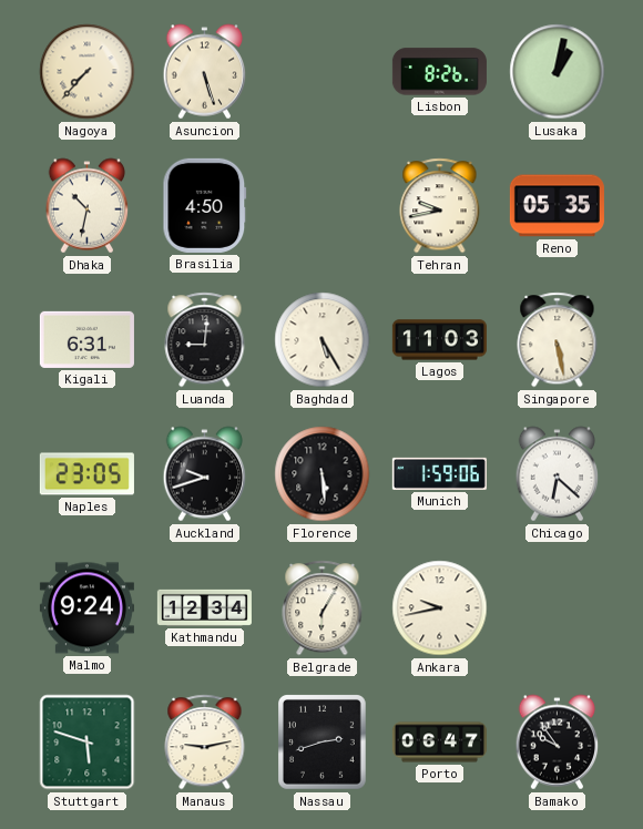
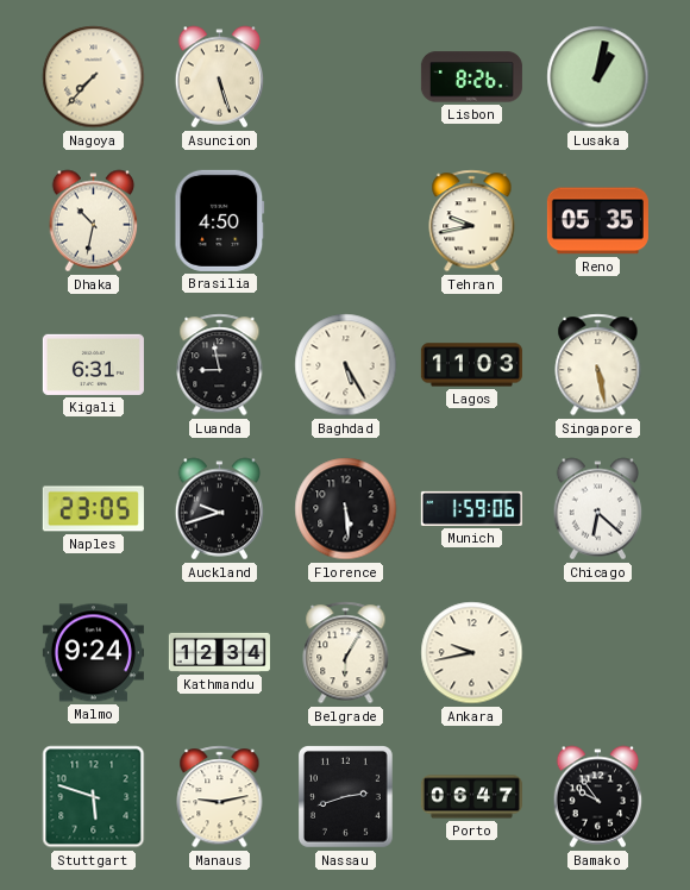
Luanda: 9:01 -> 8:58
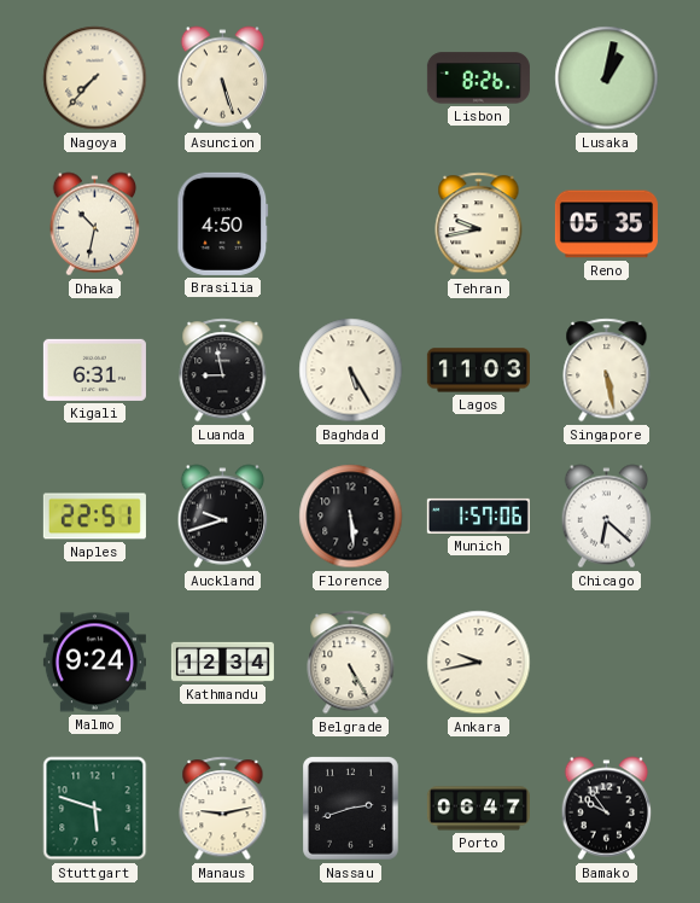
Naples: 23:05 -> 22:51
Munich: 1:59 -> 1:57
Belgrade: 6:05 -> 5:25
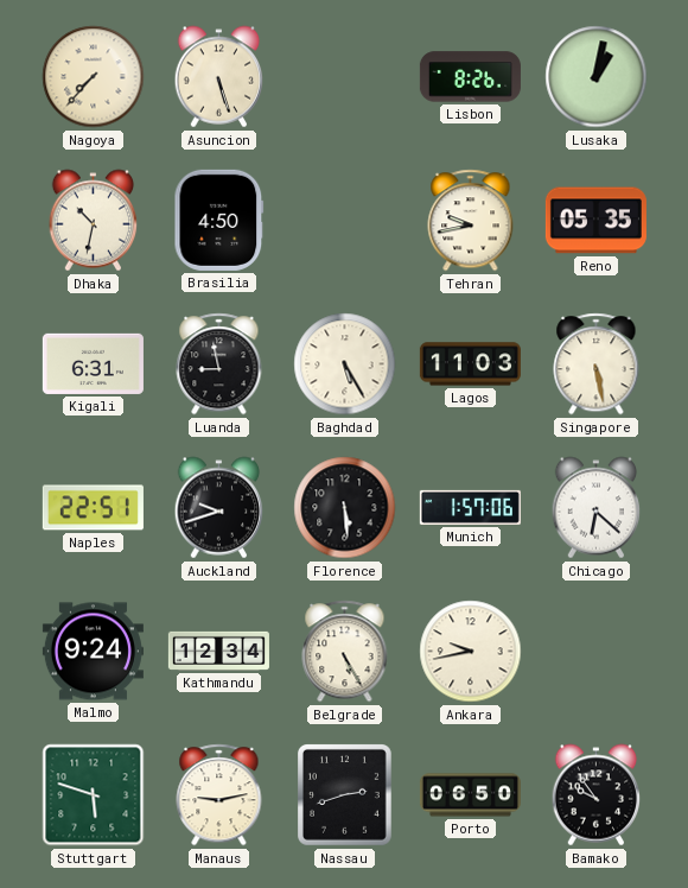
Porto: 06:47 -> 06:50
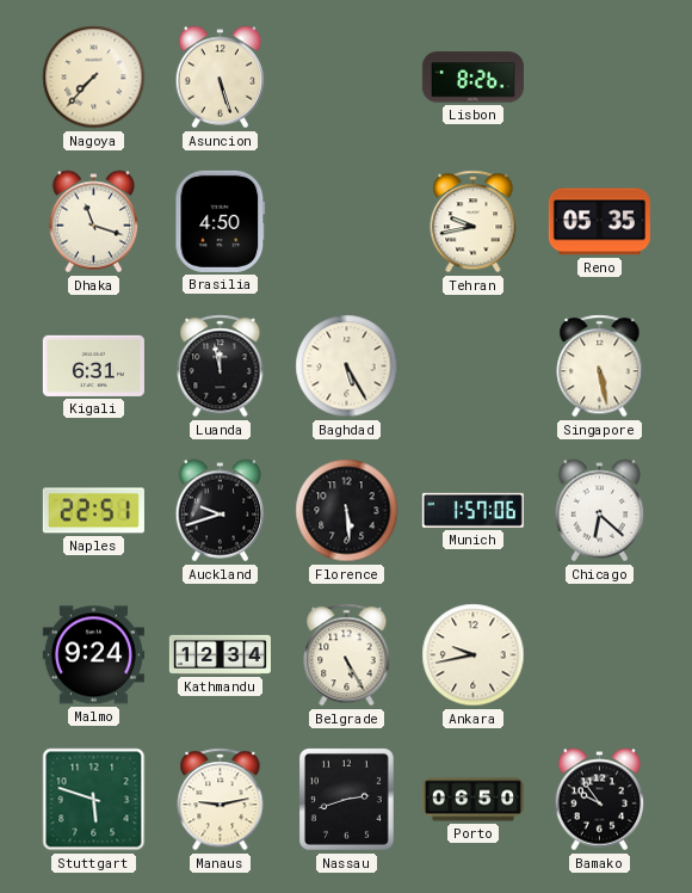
Lusaka: 1:02 -> none
Dhaka: 10:32 -> 11:18
Luanda: 8:58 -> 11:58
Lagos: 11:03 -> none
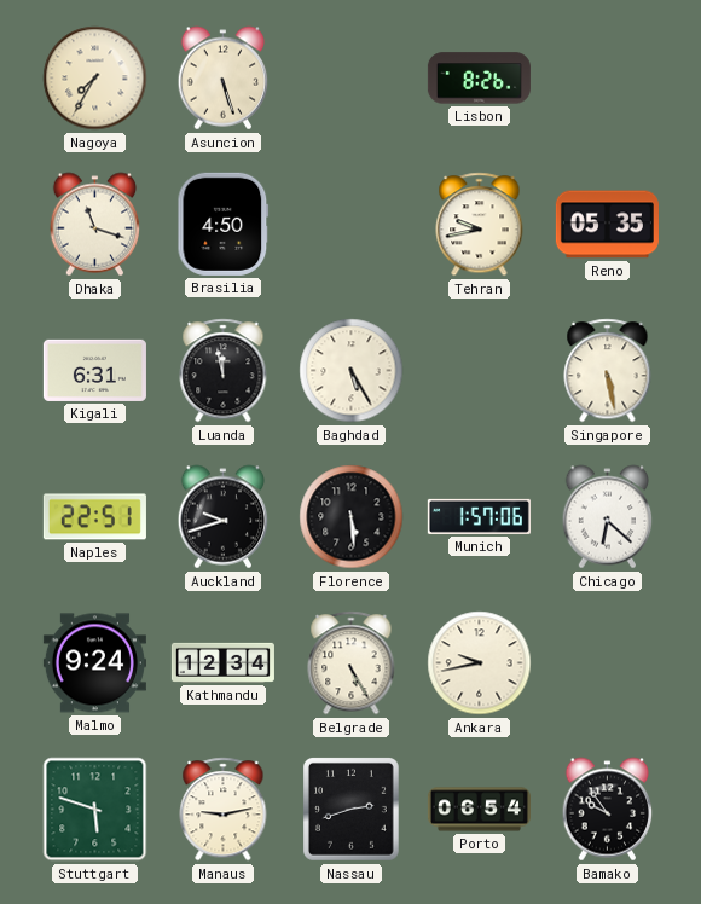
Nagoya: 7:37 -> 7:35
Porto: 06:50 -> 06:54
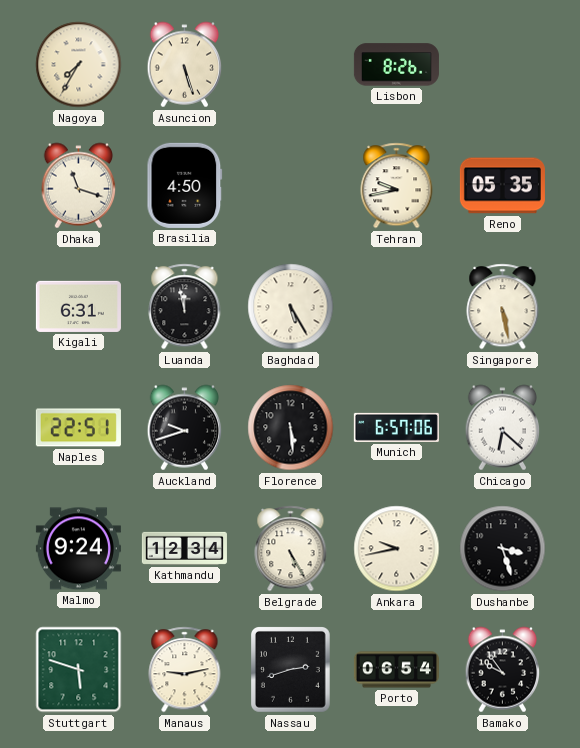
Munich: 1:57 -> 6:57
Dushanbe: none -> 3:27
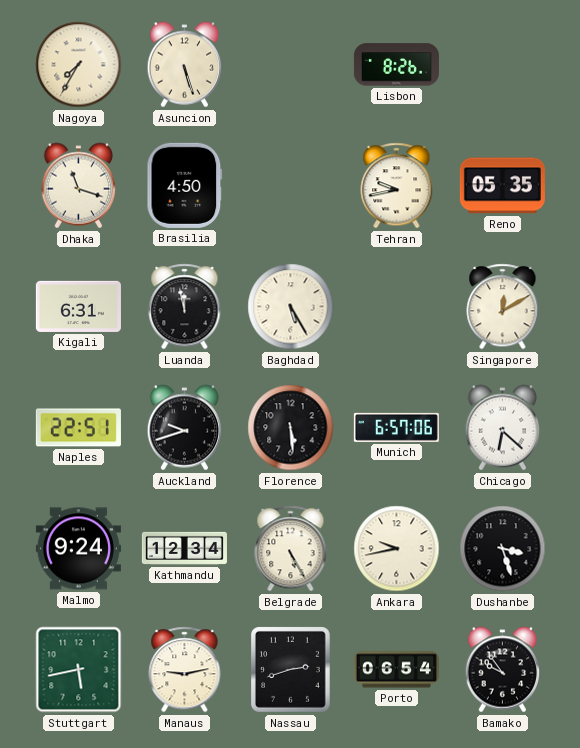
Singapore: 5:28 -> 12:10
Stuttgart: 5:48 -> 5:43
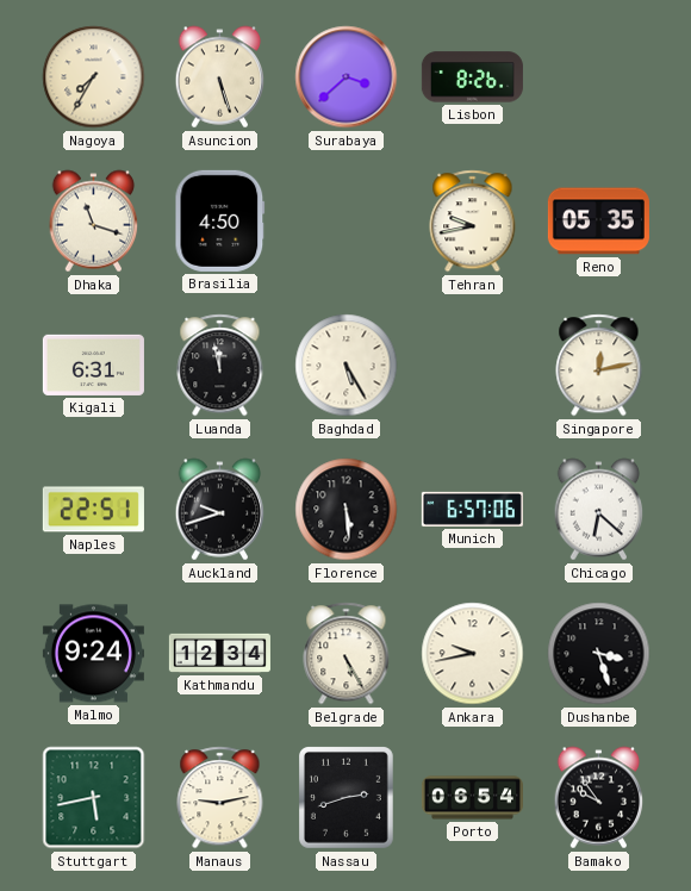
Surabaya: none -> 3:38
Singapore: 12:10 -> 12:13
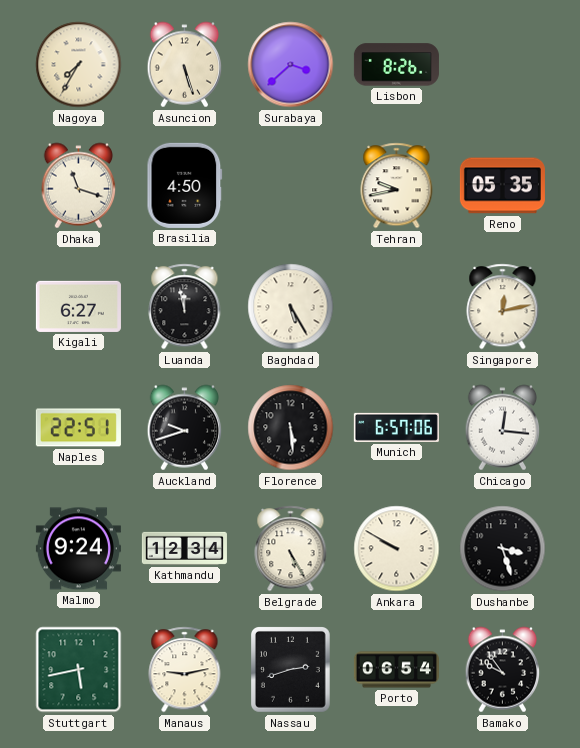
Kigali: 6:31 -> 6:27
Chicago: 6:22 -> 12:16
Ankara: 9:43 -> 9:50
